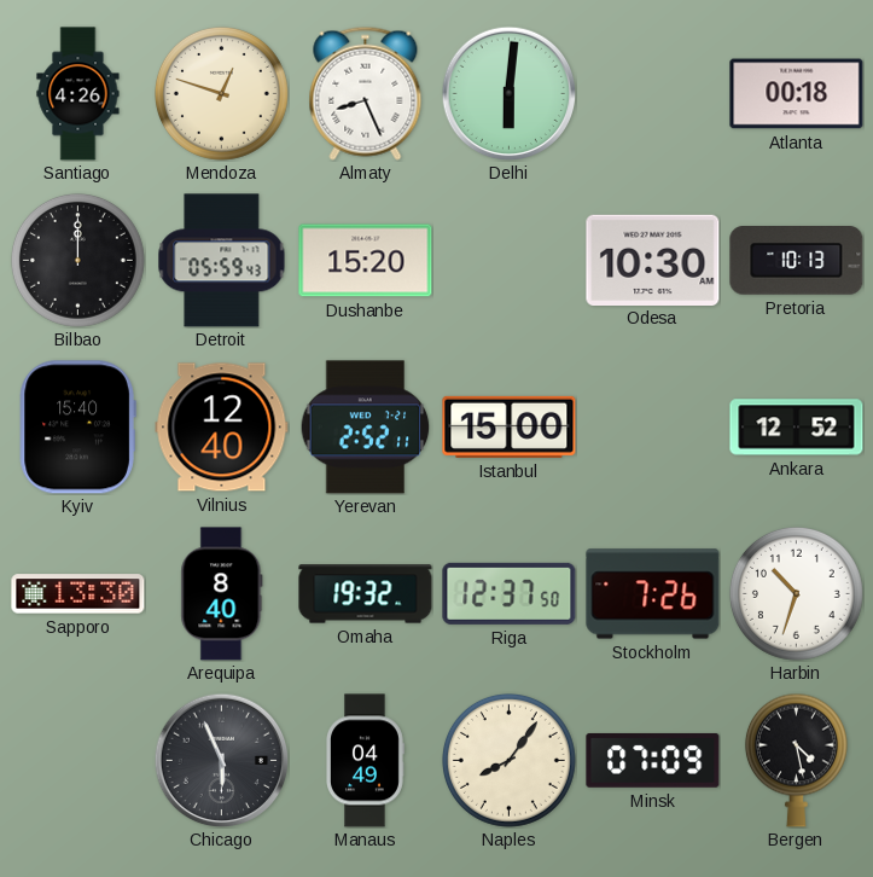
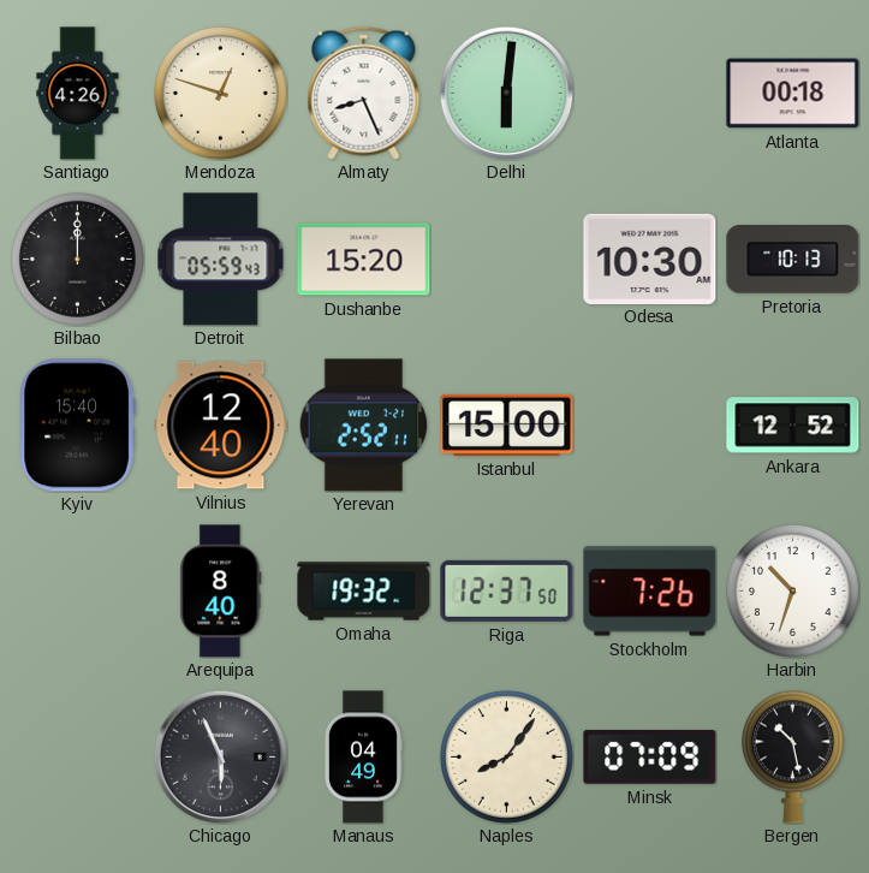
Sapporo: 13:30 -> none
Bergen: 4:28 -> 10:28
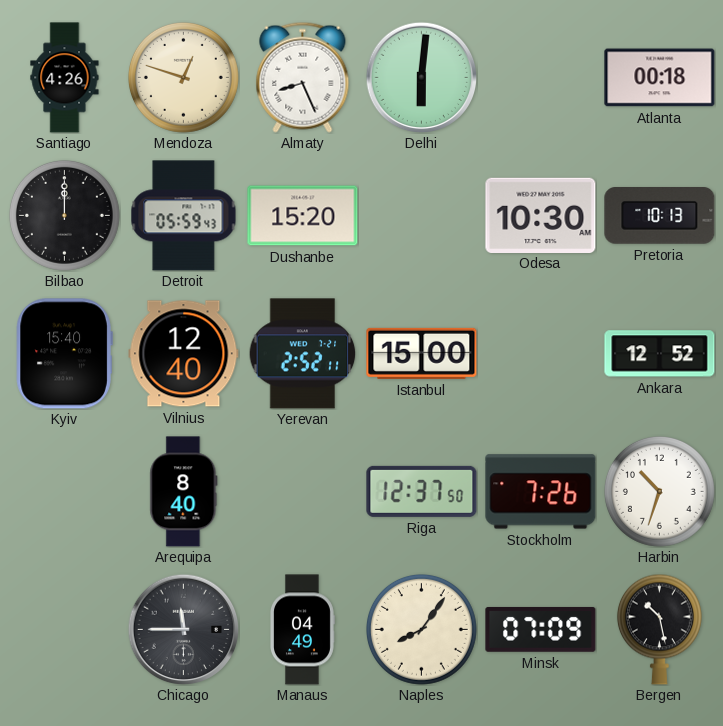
Omaha: 19:32 -> none
Chicago: 5:56 -> 11:45
